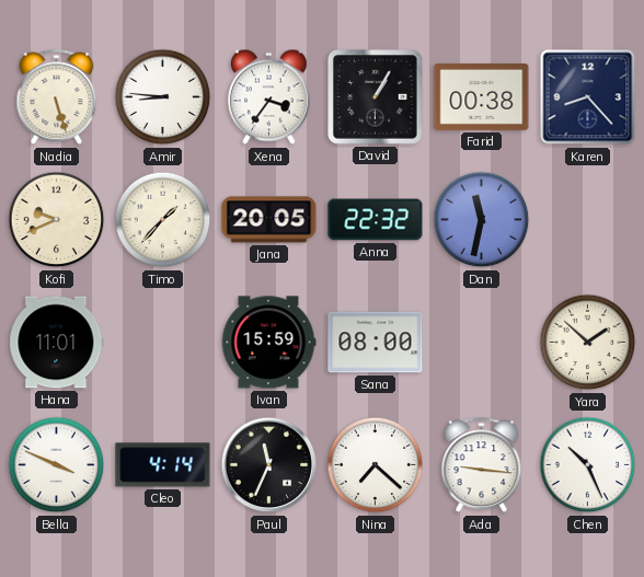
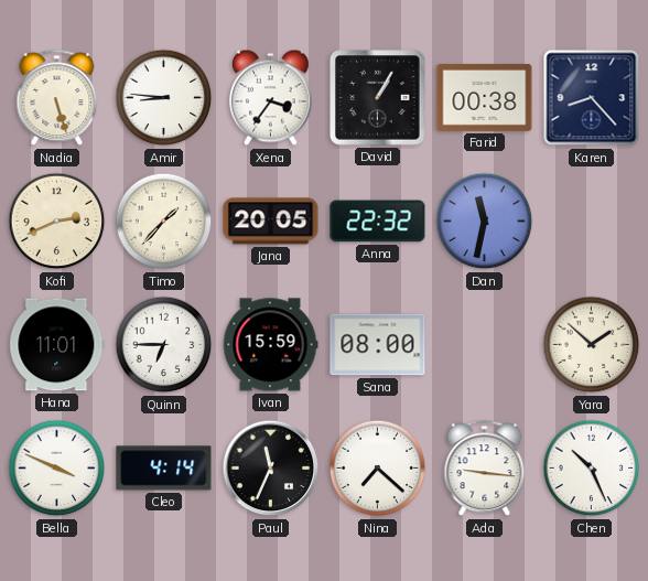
Kofi: 9:41 -> 2:41
Quinn: none -> 6:45
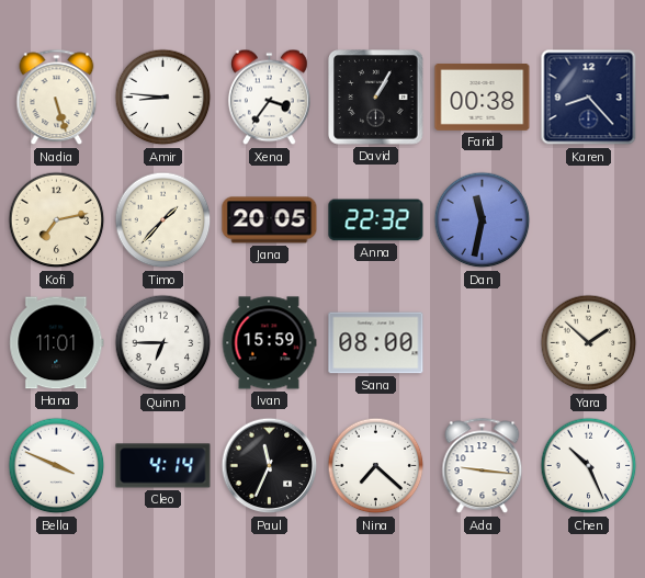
Kofi: 2:41 -> 7:13
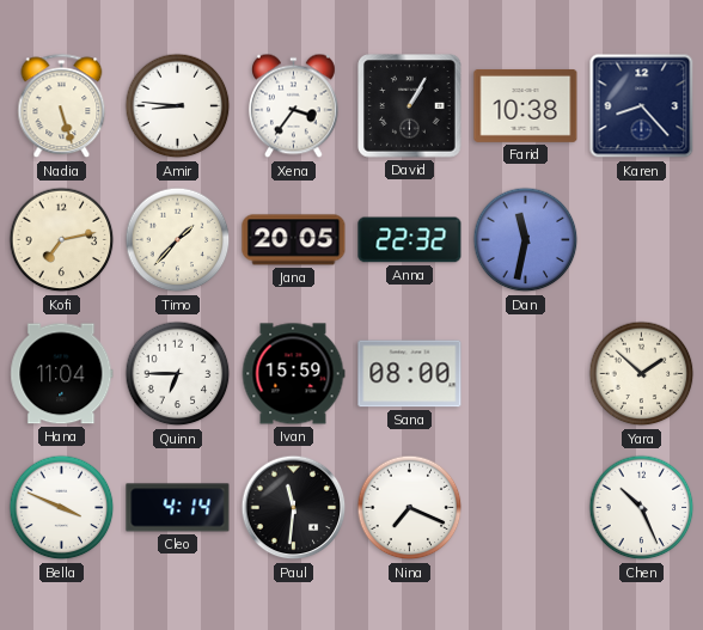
Farid: 00:38 -> 10:38
Hana: 11:01 -> 11:04
Paul: 11:34 -> 11:31
Nina: 7:22 -> 7:19
Ada: 9:16 -> none
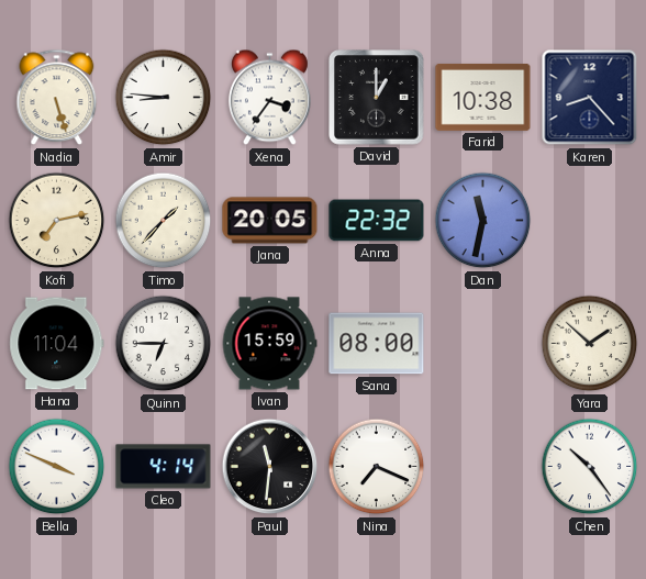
David: 1:05 -> 1:00
Chen: 10:26 -> 10:24
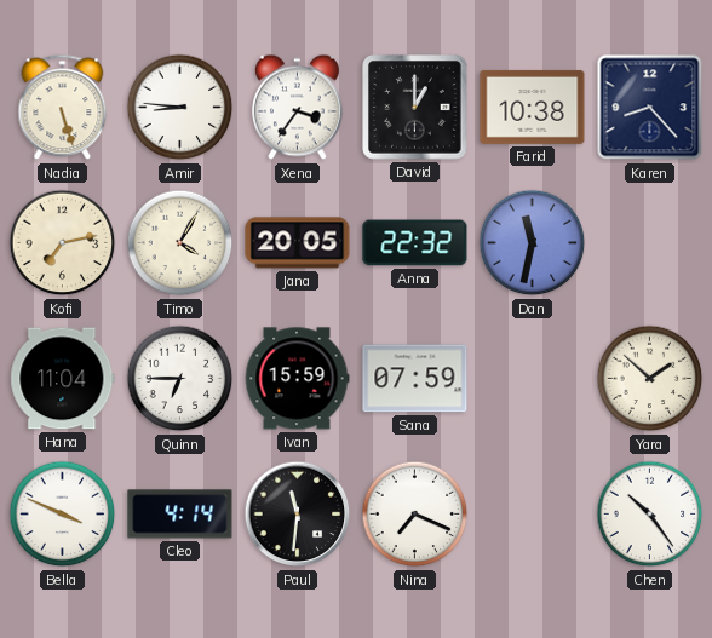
Timo: 1:37 -> 4:05
Sana: 08:00 -> 07:59
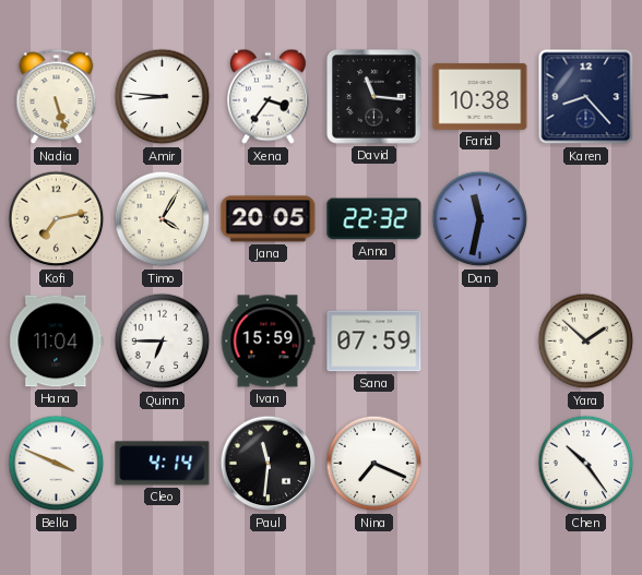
David: 1:00 -> 11:16
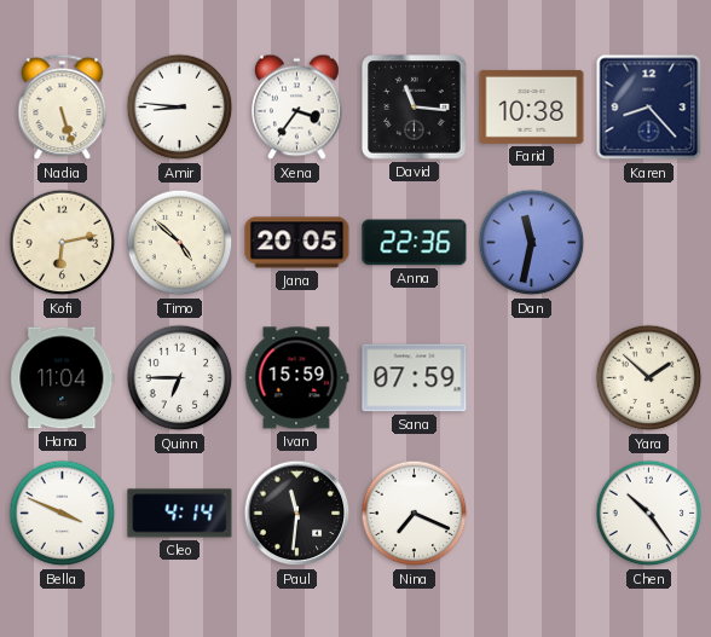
Kofi: 7:13 -> 6:13
Timo: 4:05 -> 4:52
Anna: 22:32 -> 22:36
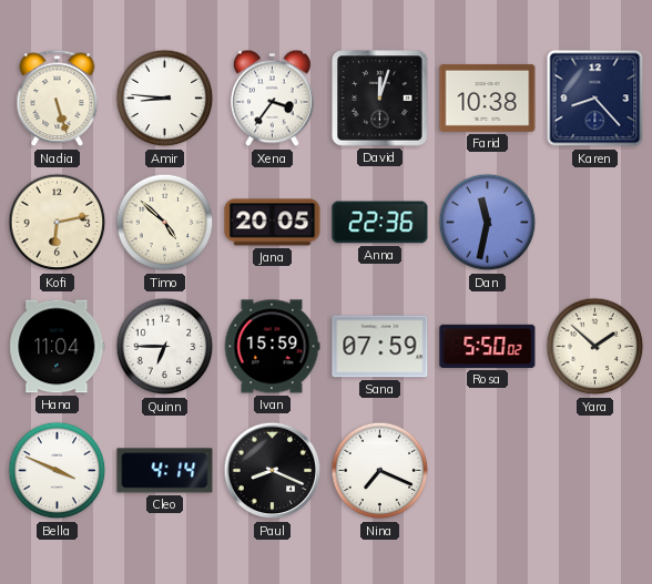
David: 11:16 -> 12:03
Rosa: none -> 5:50
Paul: 11:31 -> 8:19
Chen: 10:24 -> none
